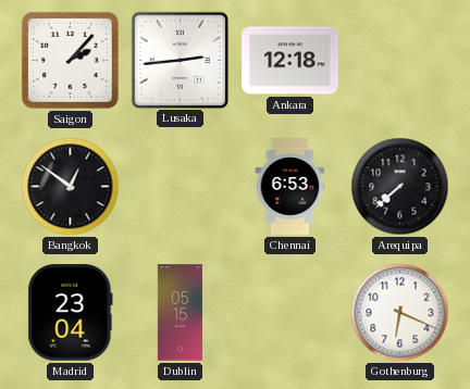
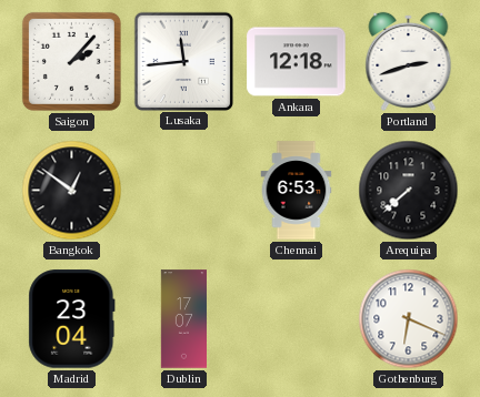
Lusaka: 2:44 -> 11:44
Portland: none -> 2:42
Dublin: 05:15 -> 17:07
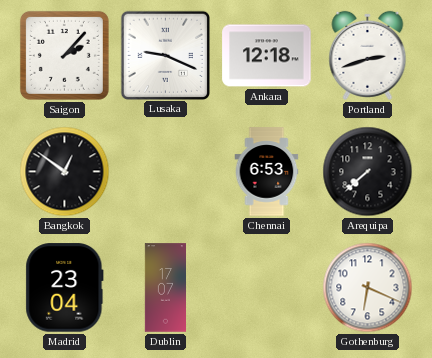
Lusaka: 11:44 -> 9:19
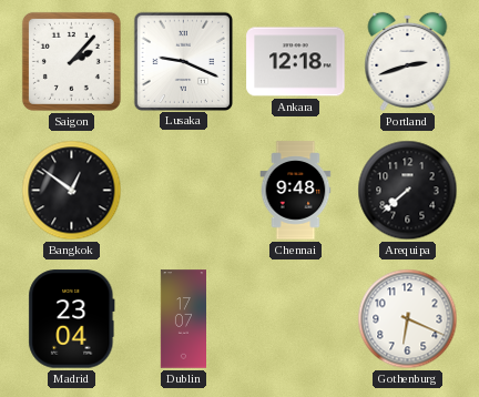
Chennai: 6:53 -> 9:48
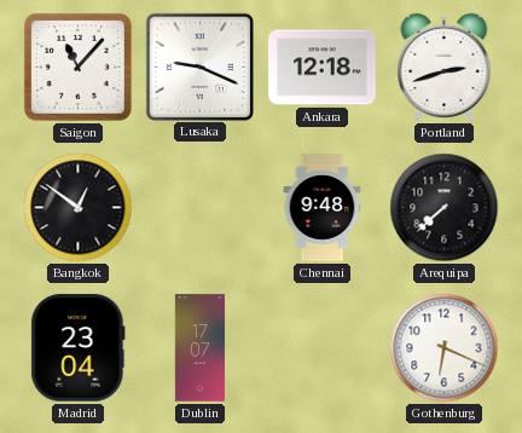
Saigon: 2:07 -> 11:07
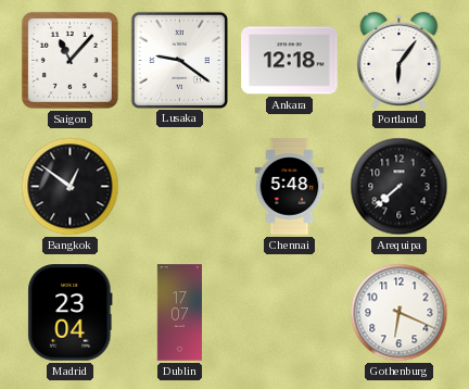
Lusaka: 9:19 -> 9:21
Portland: 2:42 -> 6:06
Chennai: 9:48 -> 5:48
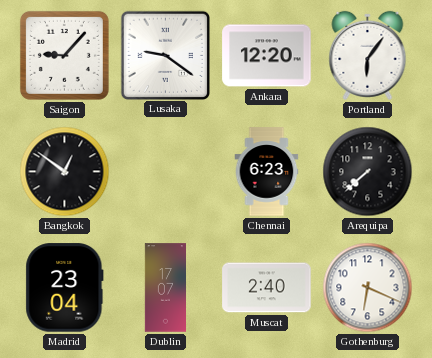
Saigon: 11:07 -> 9:07
Ankara: 12:18 -> 12:20
Chennai: 5:48 -> 6:23
Muscat: none -> 2:40
